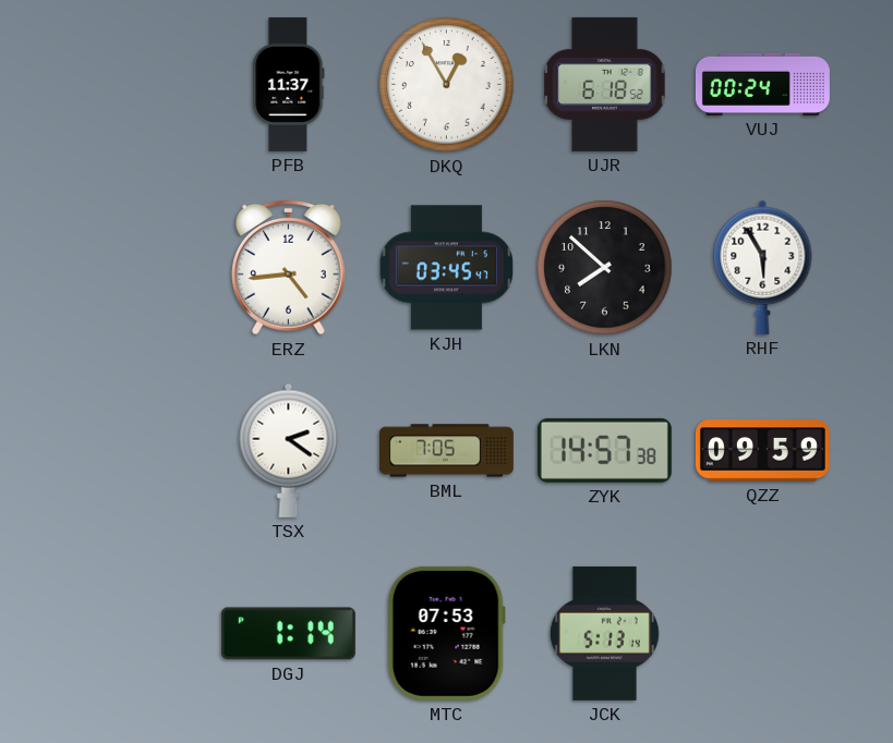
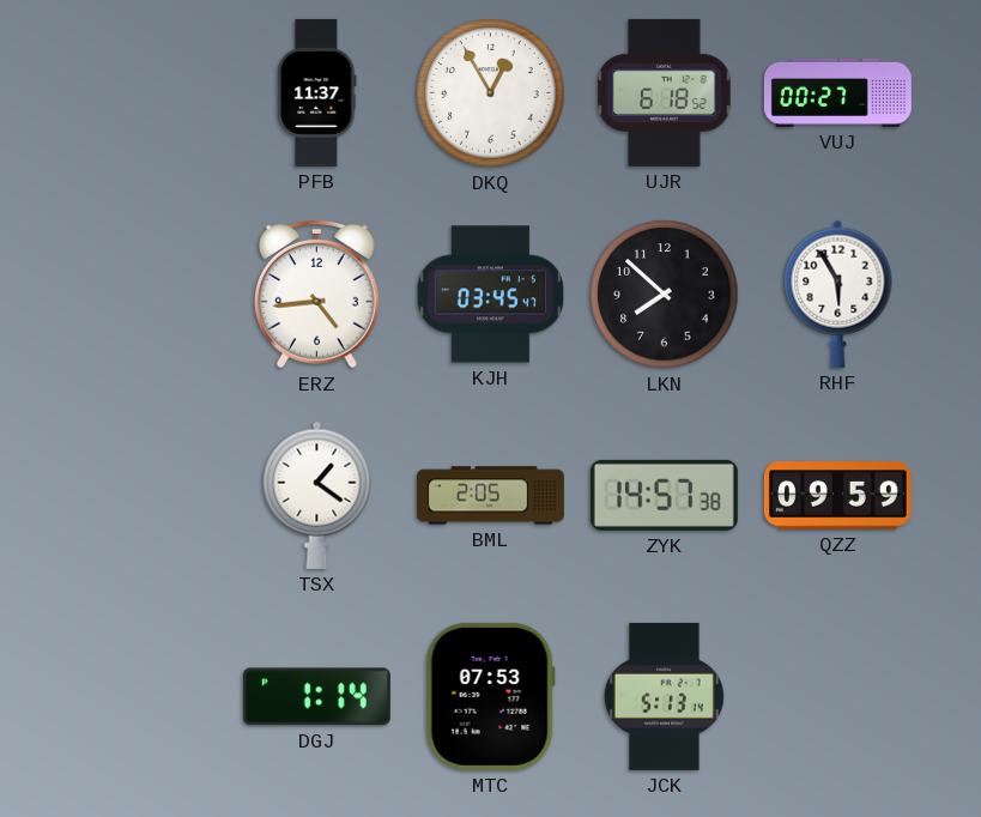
VUJ: 00:24 -> 00:27
TSX: 2:21 -> 1:21
BML: 7:05 -> 2:05
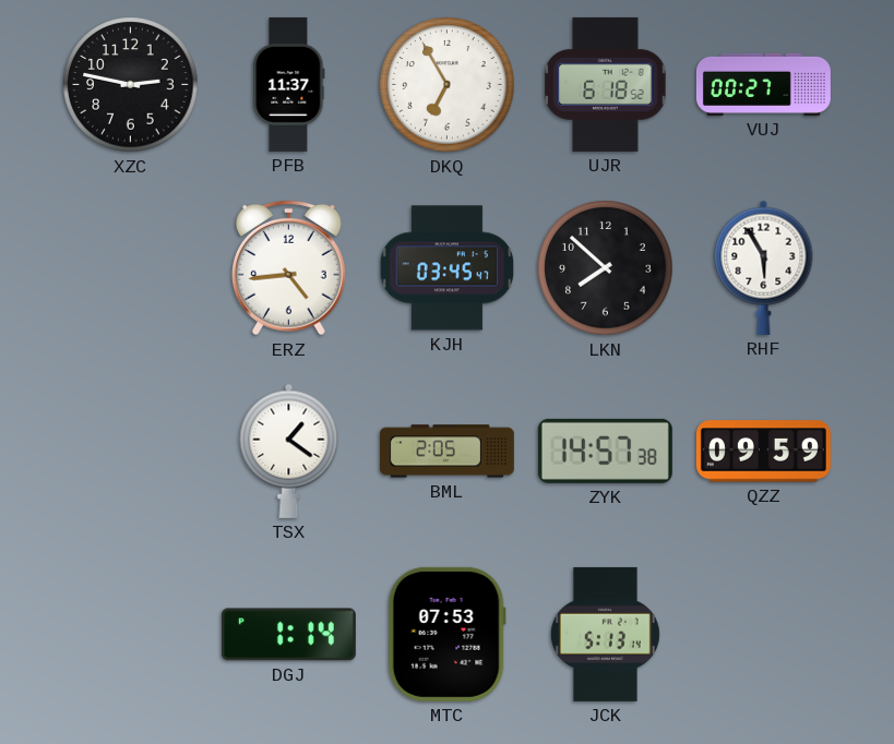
XZC: none -> 2:47
DKQ: 12:55 -> 6:55
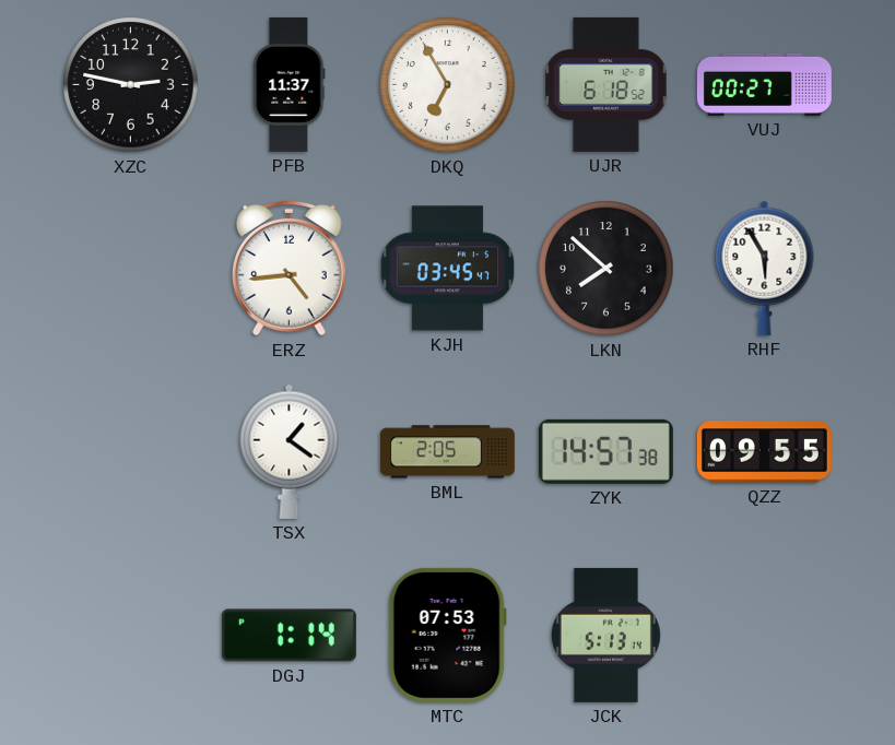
QZZ: 09:59 -> 09:55
